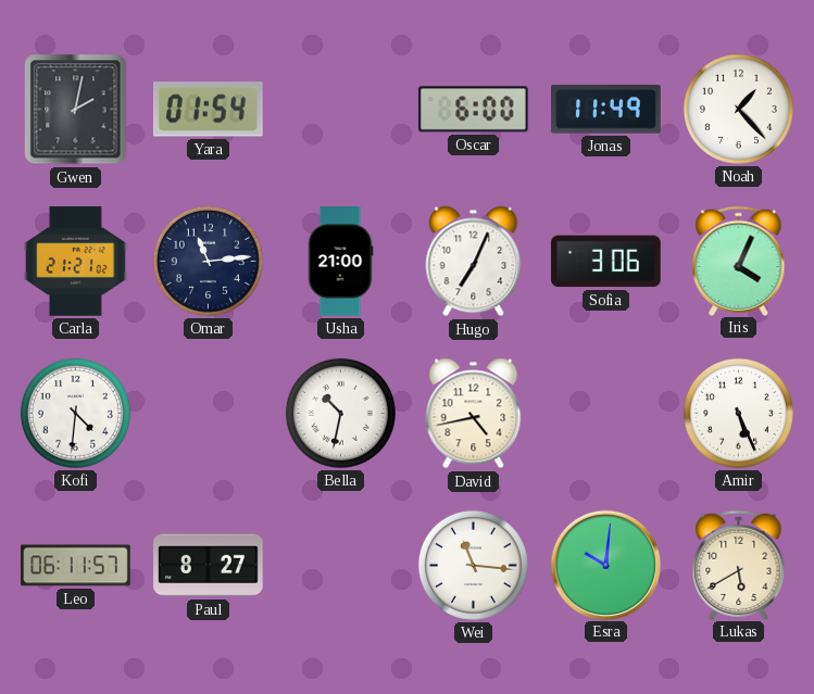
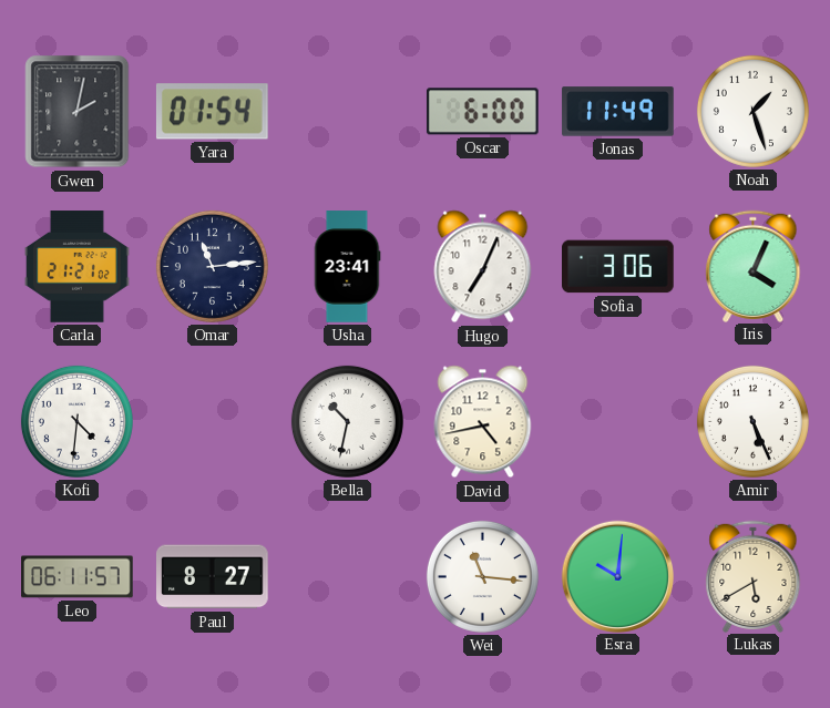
Noah: 1:23 -> 1:27
Usha: 21:00 -> 23:41
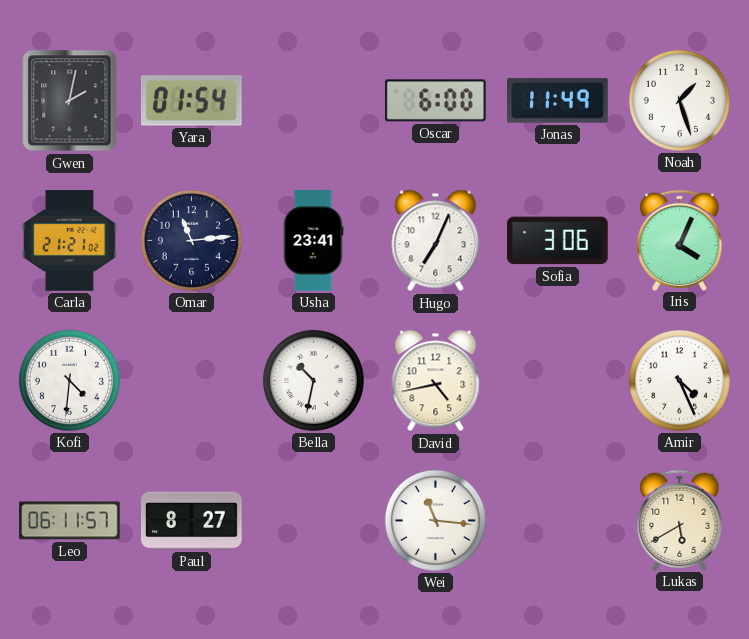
Amir: 5:26 -> 4:26
Esra: 10:01 -> none
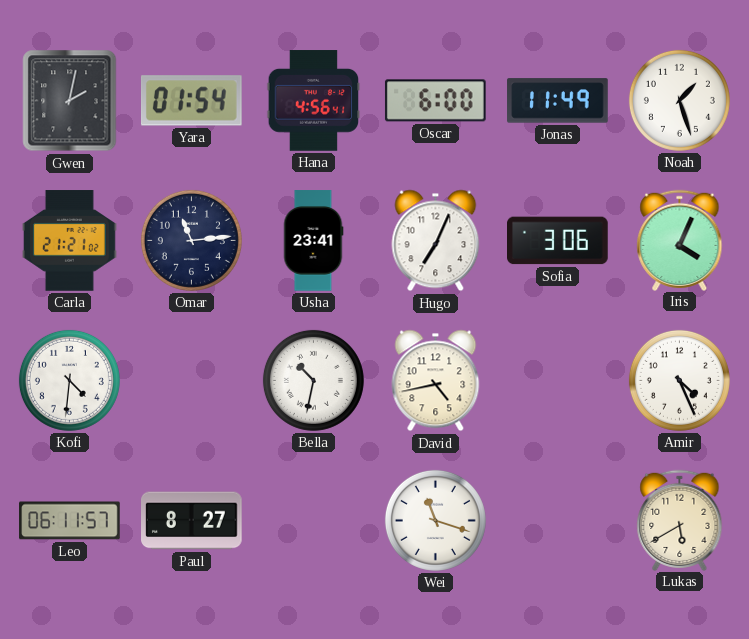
Hana: none -> 4:56
Wei: 11:16 -> 11:18
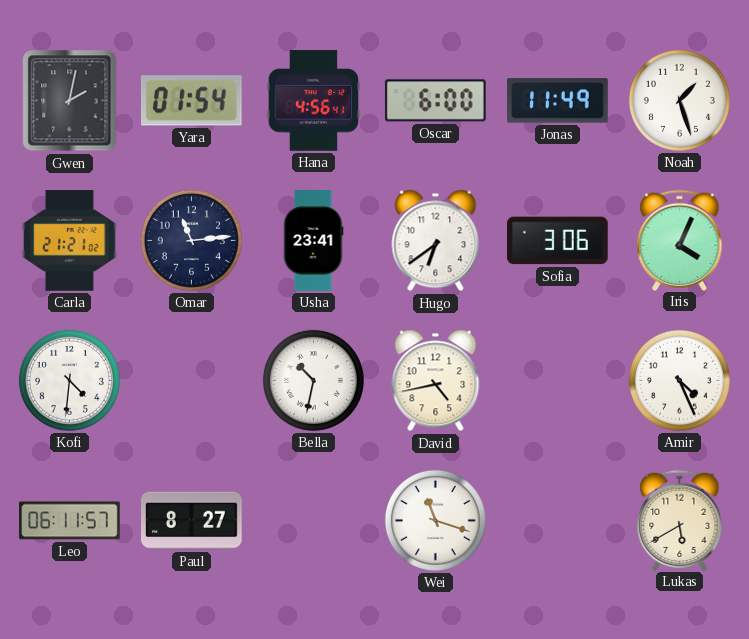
Hugo: 7:04 -> 6:39
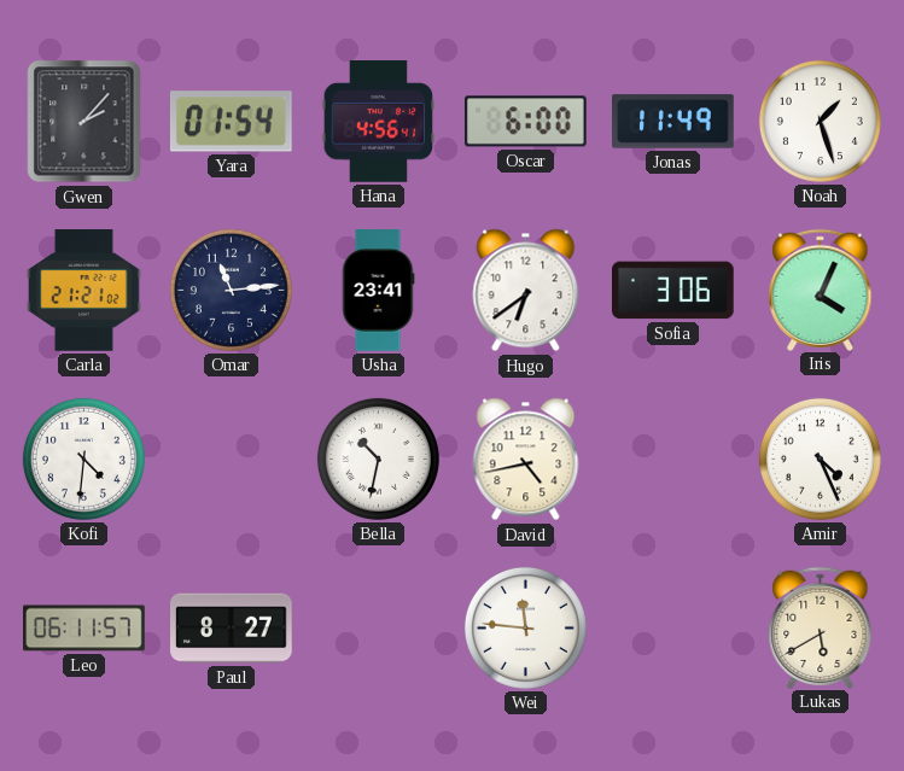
Gwen: 2:02 -> 2:07
Wei: 11:18 -> 11:46
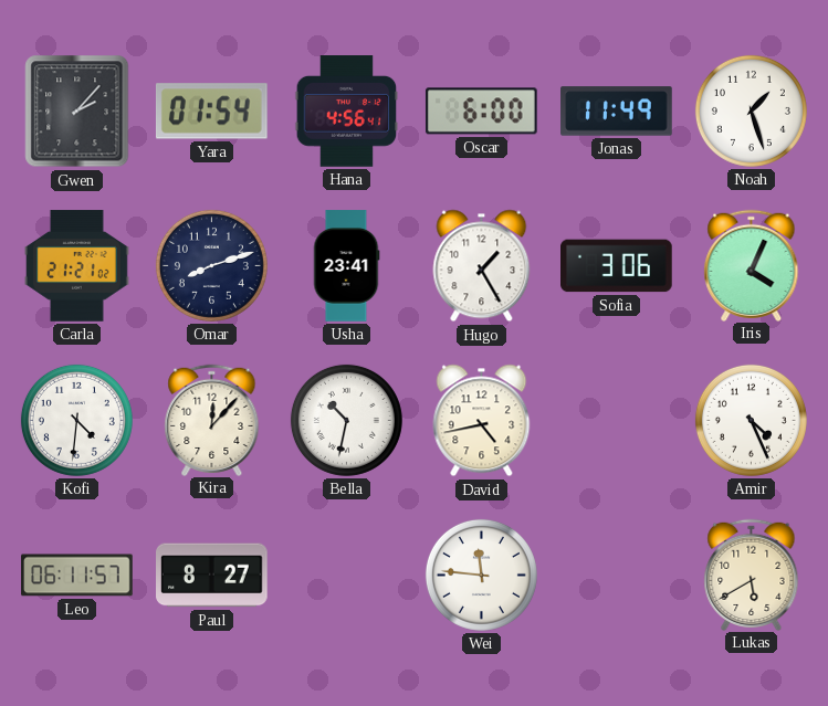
Omar: 11:14 -> 8:12
Hugo: 6:39 -> 1:25
Kira: none -> 12:07
